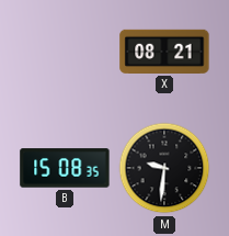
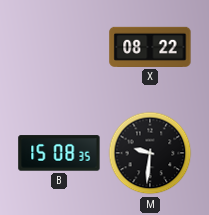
X: 08:21 -> 08:22
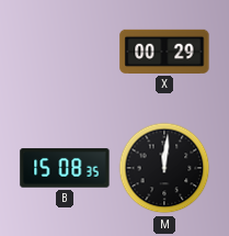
X: 08:22 -> 00:29
M: 9:31 -> 12:01
